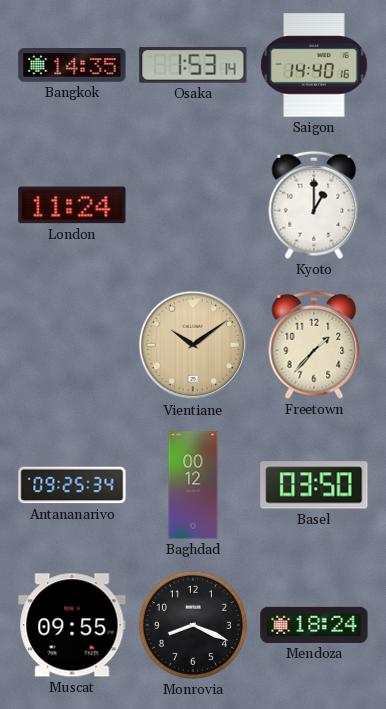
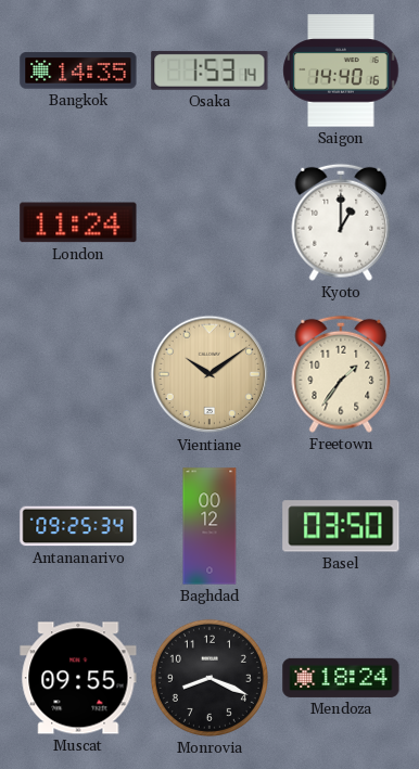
Freetown: 1:37 -> 1:36
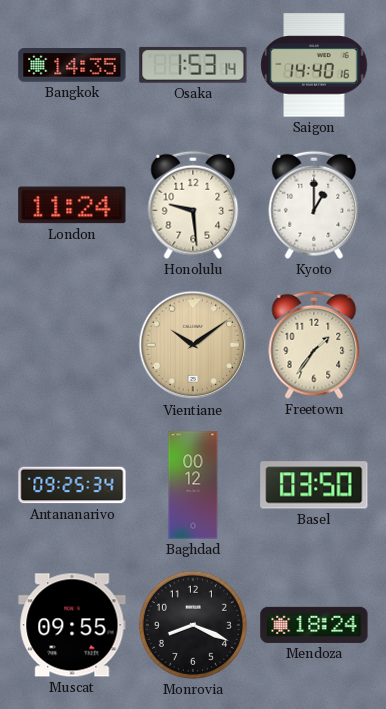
Honolulu: none -> 9:29
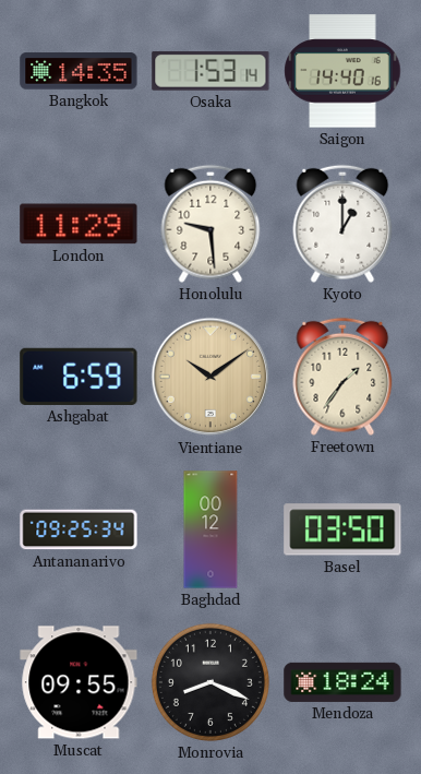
London: 11:24 -> 11:29
Ashgabat: none -> 6:59
